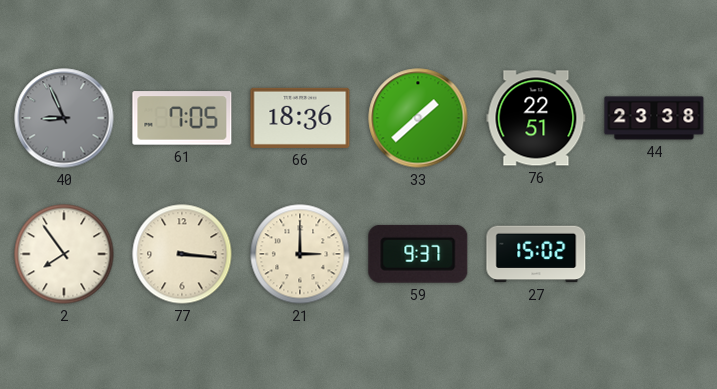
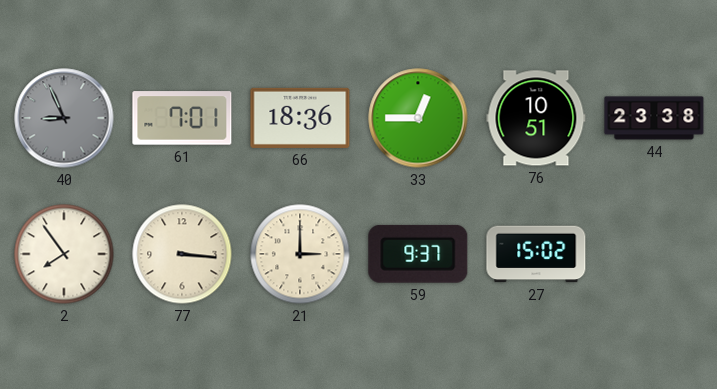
61: 7:05 -> 7:01
33: 1:38 -> 12:45
76: 22:51 -> 10:51
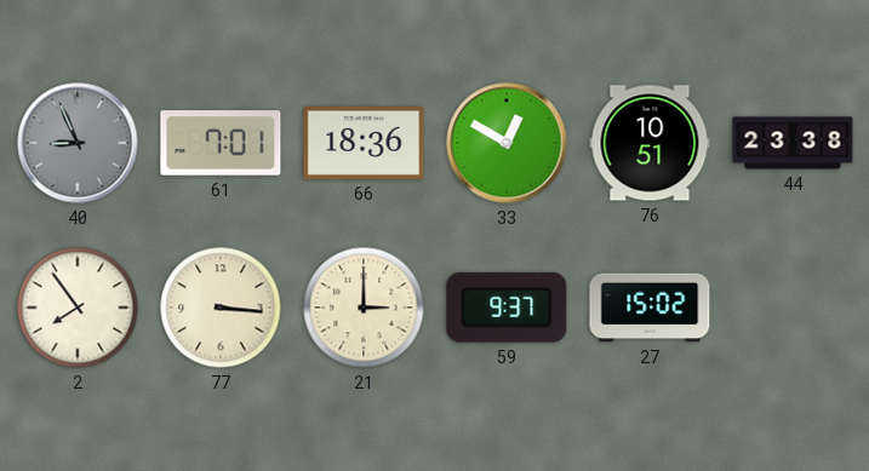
33: 12:45 -> 12:50
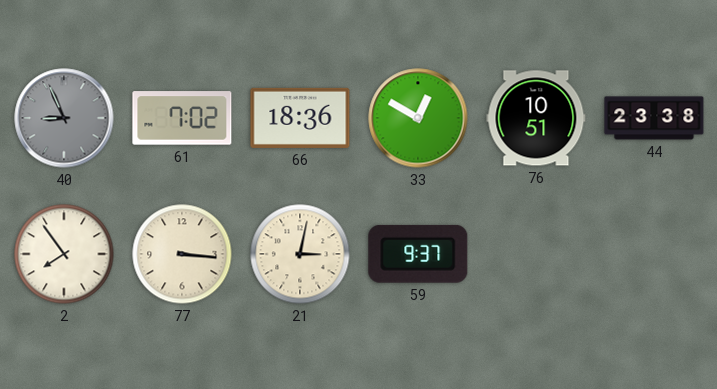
61: 7:01 -> 7:02
21: 3:00 -> 3:02
27: 15:02 -> none
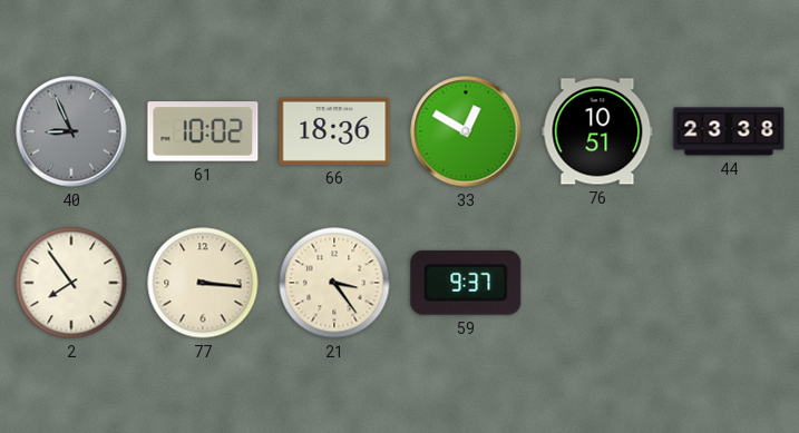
61: 7:02 -> 10:02
21: 3:02 -> 3:24
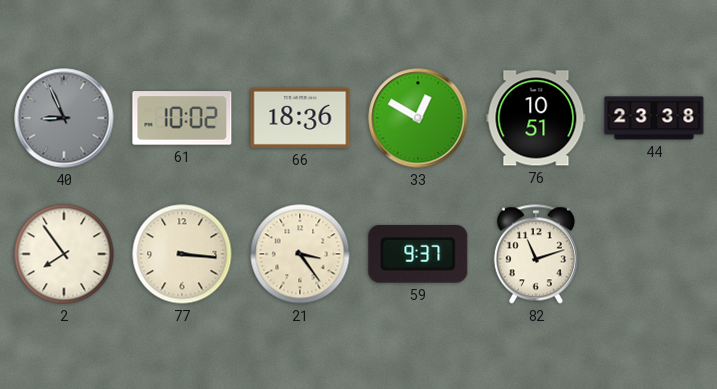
82: none -> 11:12
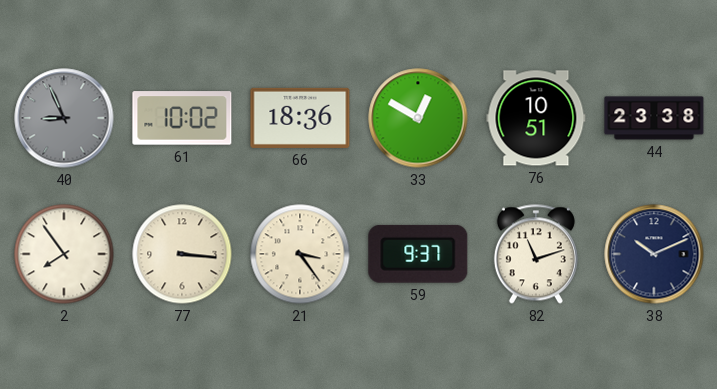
38: none -> 10:11
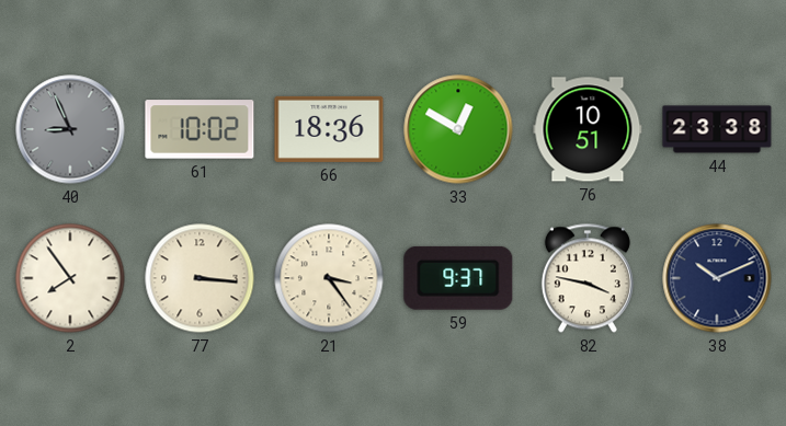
82: 11:12 -> 3:47
